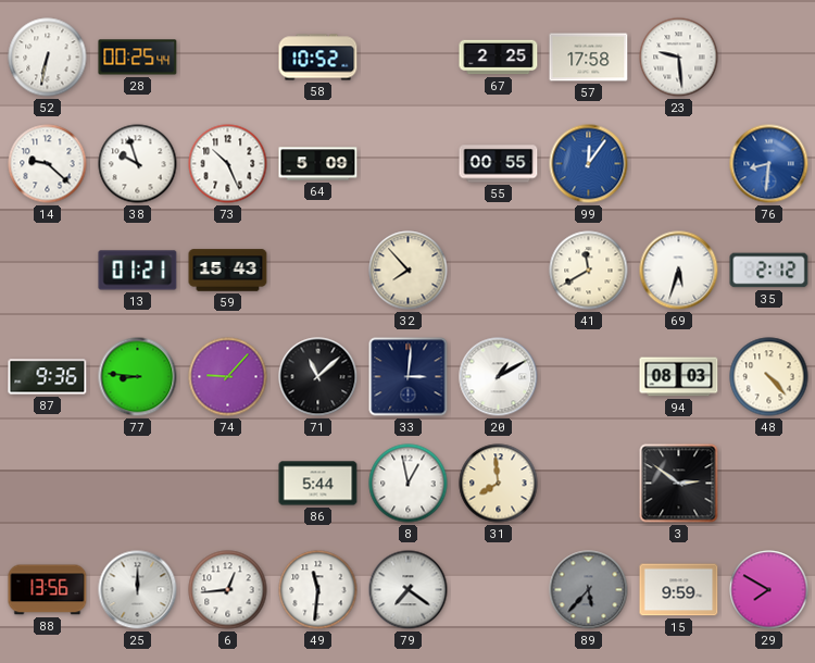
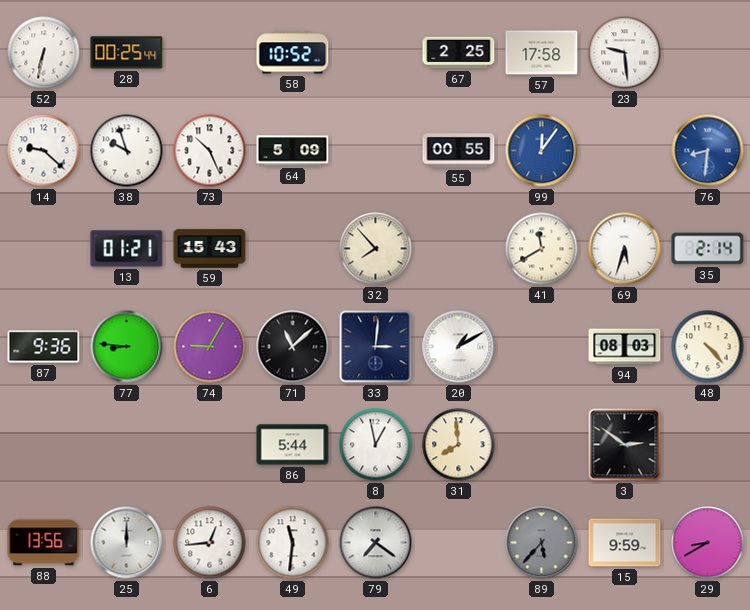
35: 2:12 -> 2:14
74: 9:07 -> 9:05
29: 7:50 -> 8:40
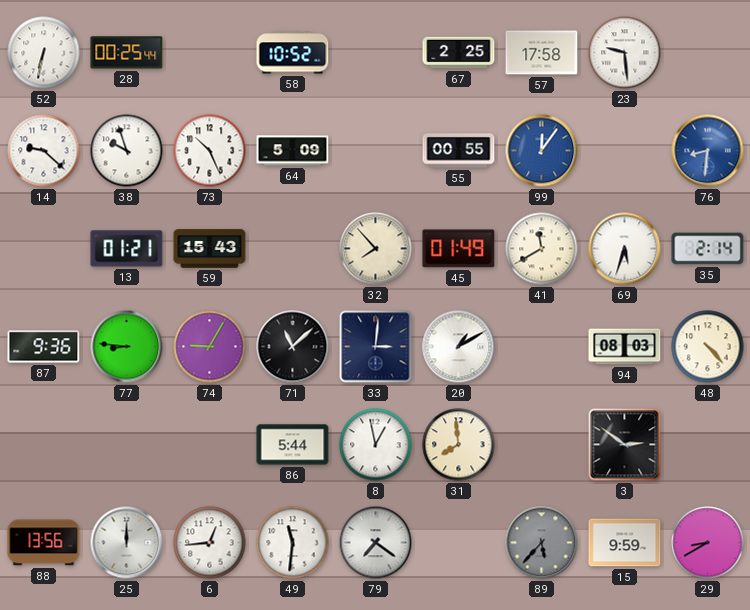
45: none -> 01:49
